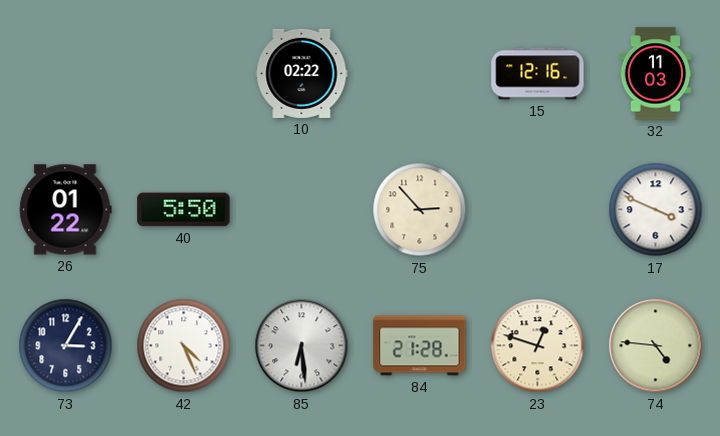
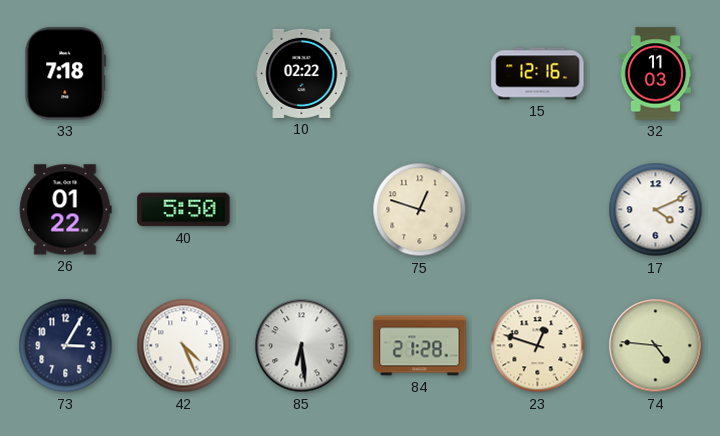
33: none -> 7:18
75: 2:53 -> 12:48
17: 3:49 -> 4:11
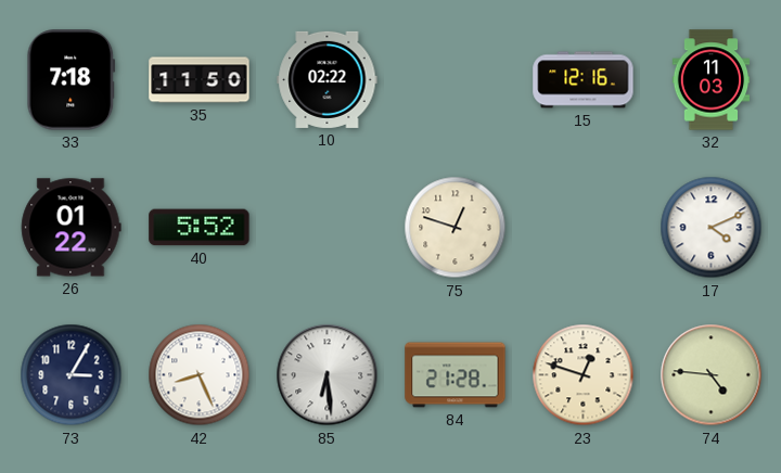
35: none -> 11:50
40: 5:50 -> 5:52
42: 4:26 -> 8:26
